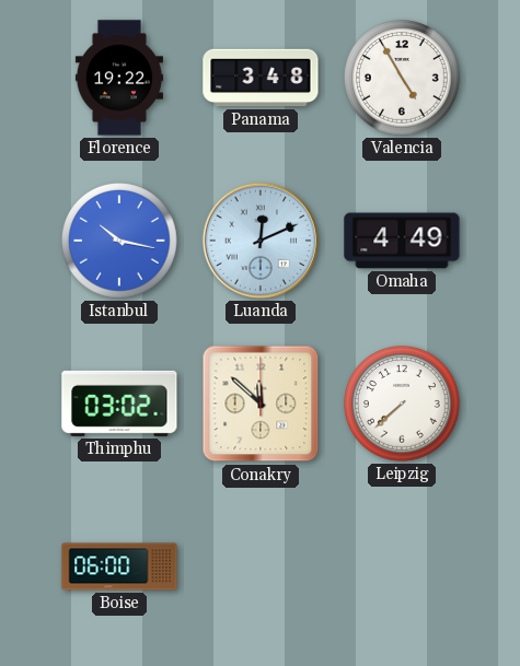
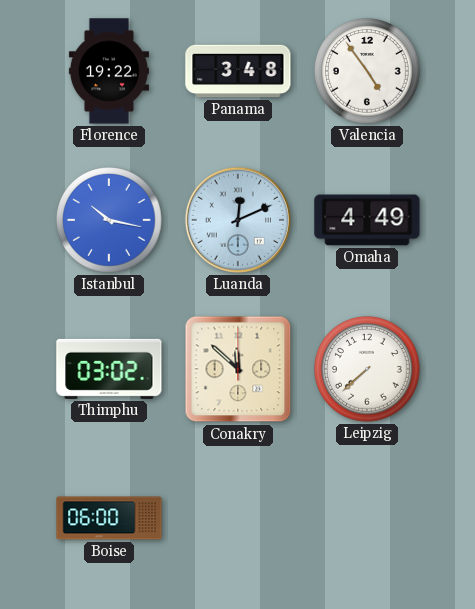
Valencia: 4:55 -> 4:54
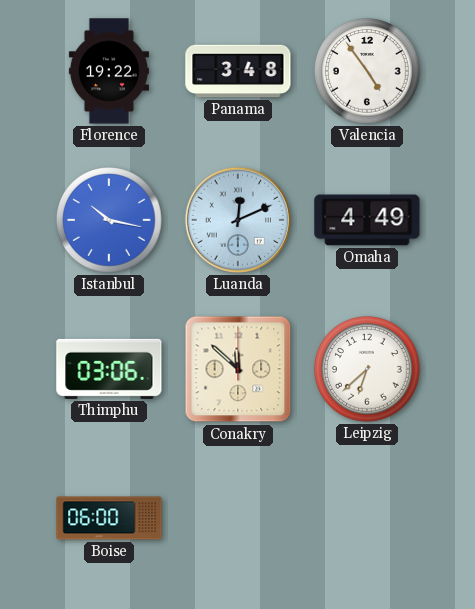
Thimphu: 03:02 -> 03:06
Leipzig: 7:38 -> 6:38
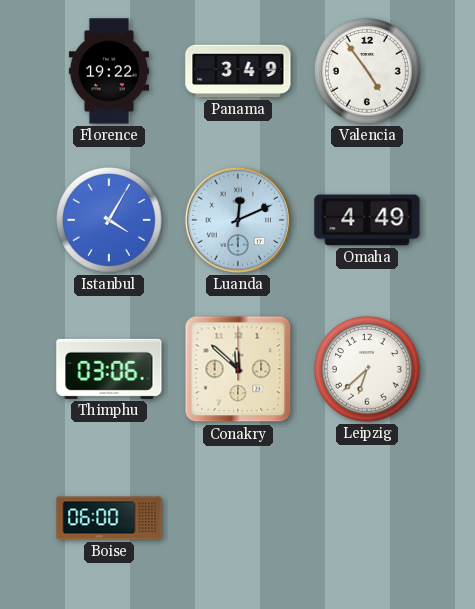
Panama: 3:48 -> 3:49
Istanbul: 10:17 -> 4:05
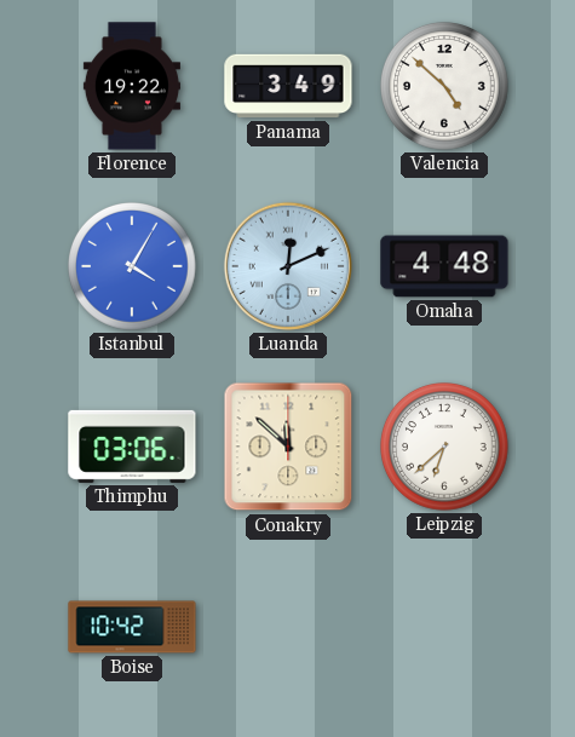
Valencia: 4:54 -> 4:52
Omaha: 4:49 -> 4:48
Boise: 06:00 -> 10:42
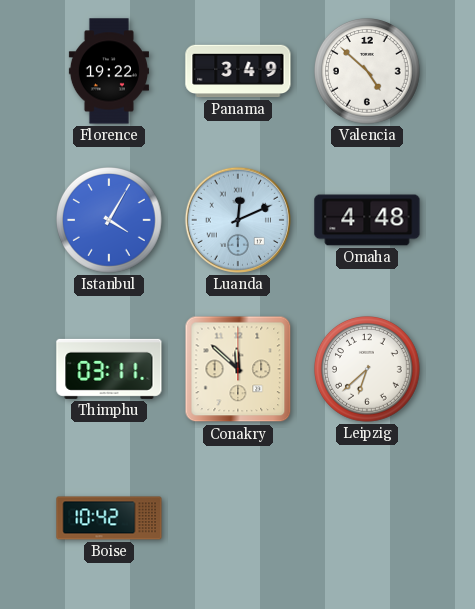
Thimphu: 03:06 -> 03:11
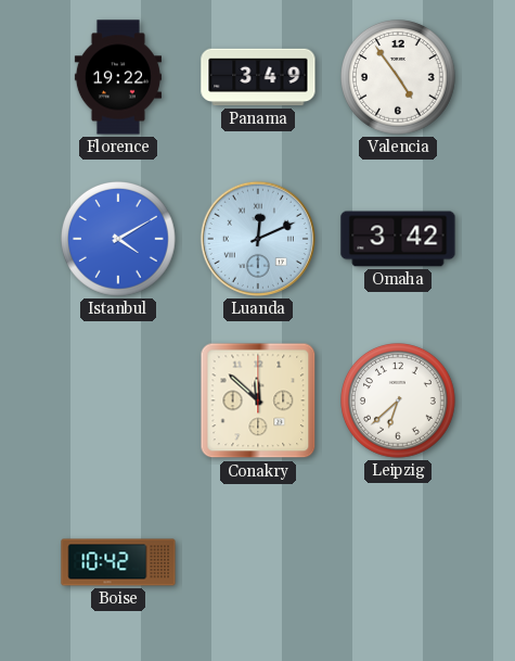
Valencia: 4:52 -> 4:54
Istanbul: 4:05 -> 4:10
Omaha: 4:48 -> 3:42
Thimphu: 03:11 -> none
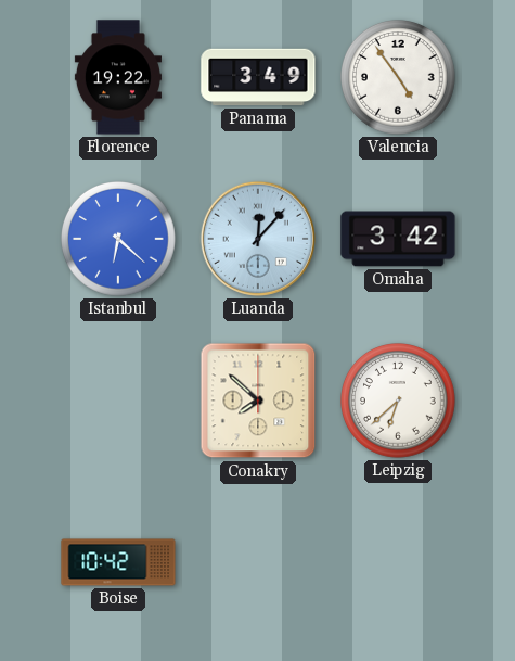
Istanbul: 4:10 -> 6:22
Luanda: 12:11 -> 12:07
Conakry: 11:52 -> 7:52
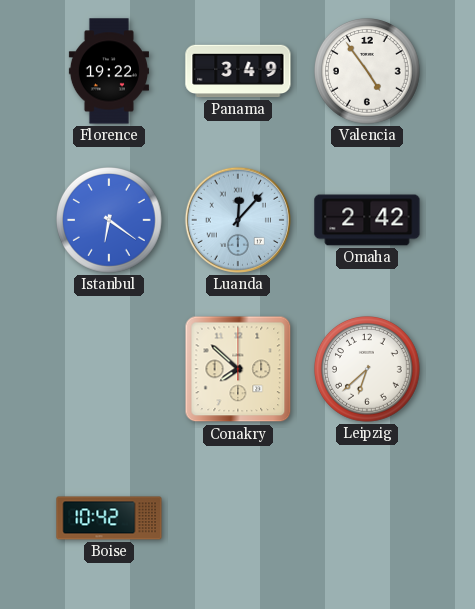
Istanbul: 6:22 -> 6:21
Omaha: 3:42 -> 2:42
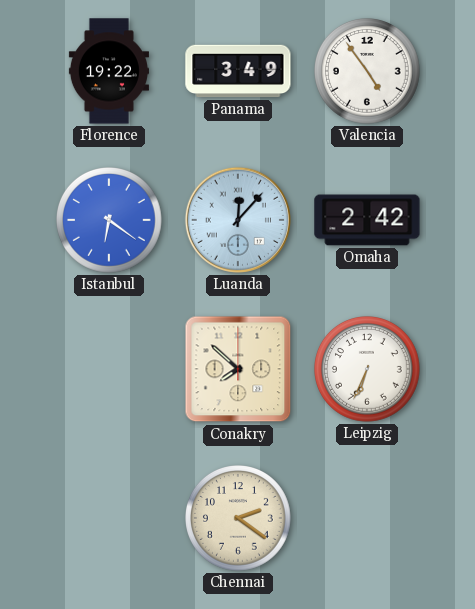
Leipzig: 6:38 -> 6:34
Boise: 10:42 -> none
Chennai: none -> 2:21
